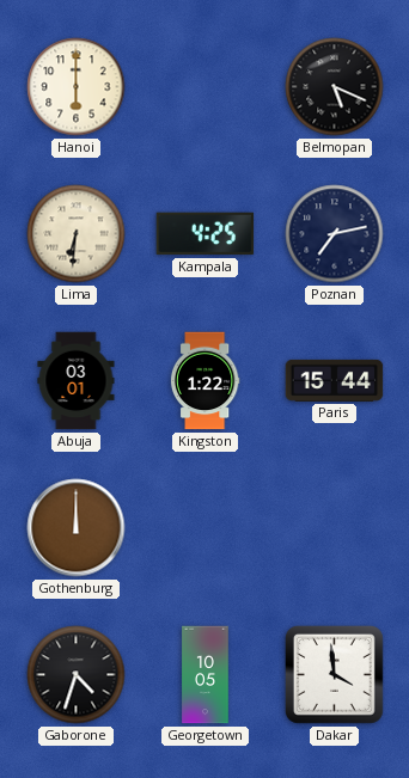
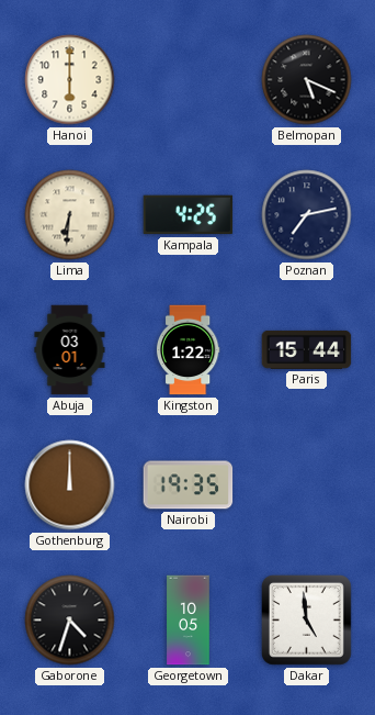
Nairobi: none -> 19:35
Dakar: 3:59 -> 4:59
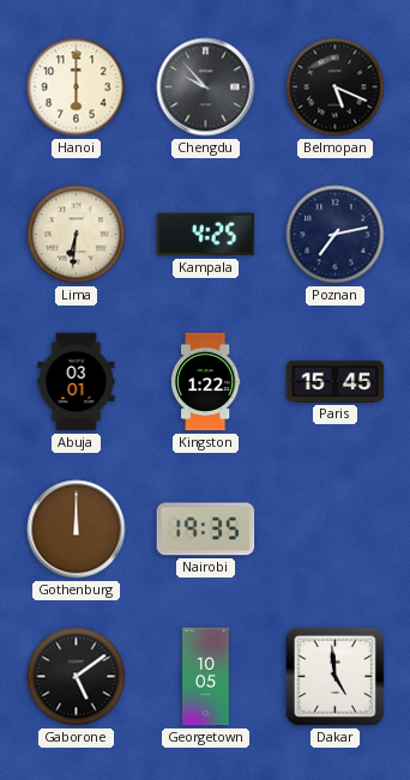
Chengdu: none -> 9:53
Paris: 15:44 -> 15:45
Gaborone: 4:33 -> 5:09
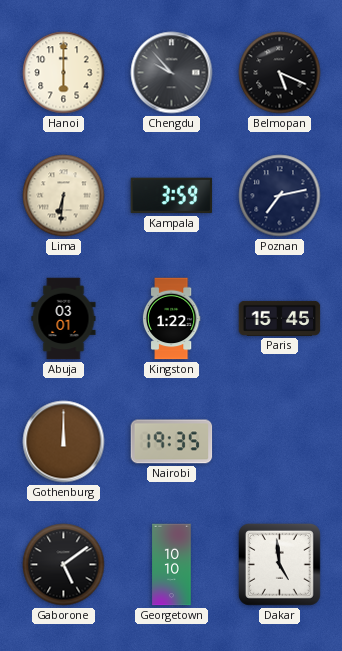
Kampala: 4:25 -> 3:59
Georgetown: 10:05 -> 10:10
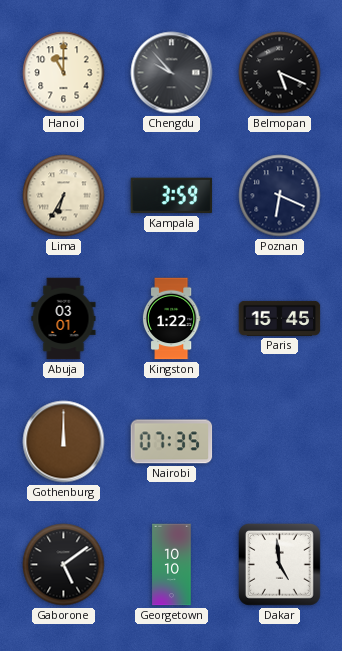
Hanoi: 6:00 -> 11:00
Lima: 6:31 -> 6:35
Poznan: 7:13 -> 6:19
Nairobi: 19:35 -> 07:35
